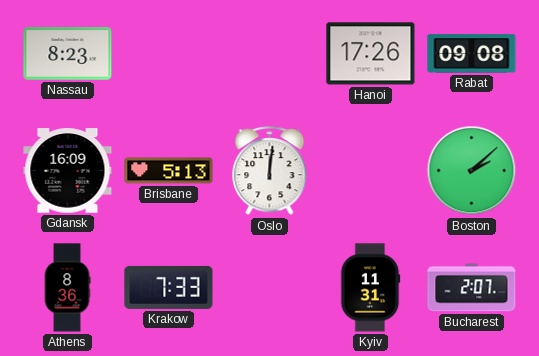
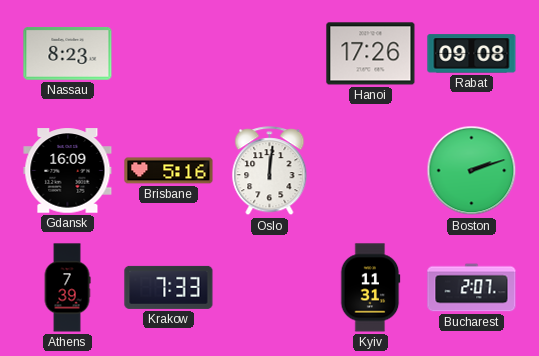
Brisbane: 5:13 -> 5:16
Boston: 2:08 -> 2:12
Athens: 8:36 -> 7:39
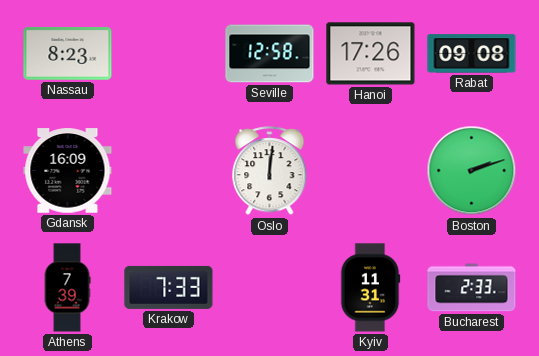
Seville: none -> 12:58
Brisbane: 5:16 -> none
Bucharest: 2:07 -> 2:33
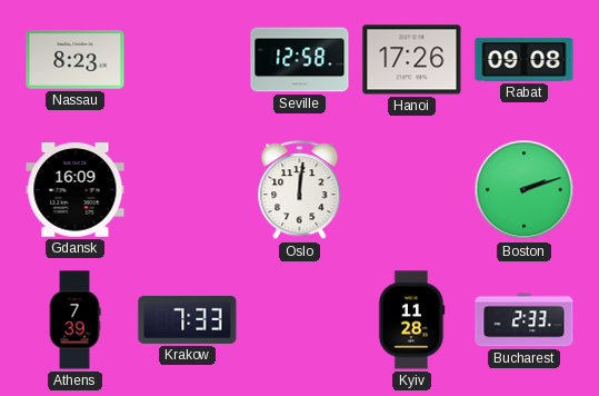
Kyiv: 11:31 -> 11:28
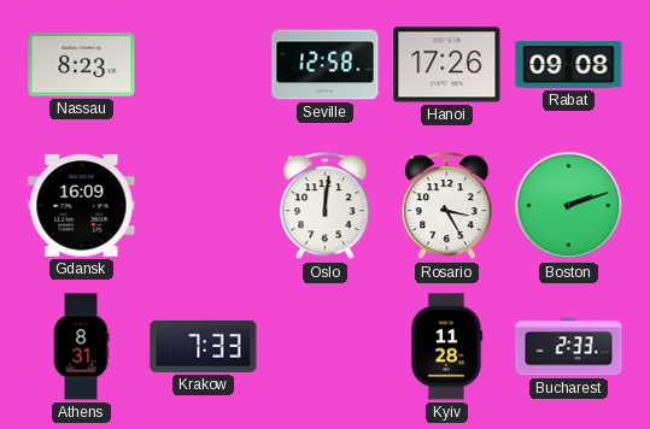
Rosario: none -> 3:25
Athens: 7:39 -> 8:31
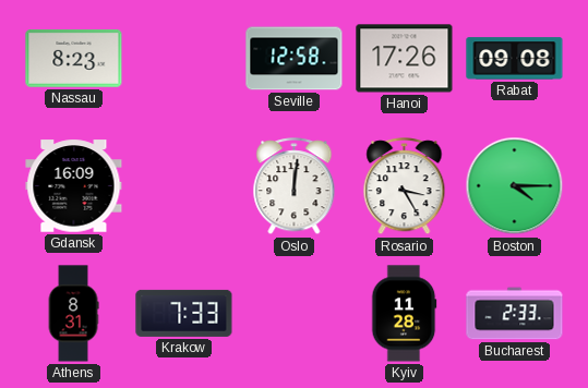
Boston: 2:12 -> 4:15
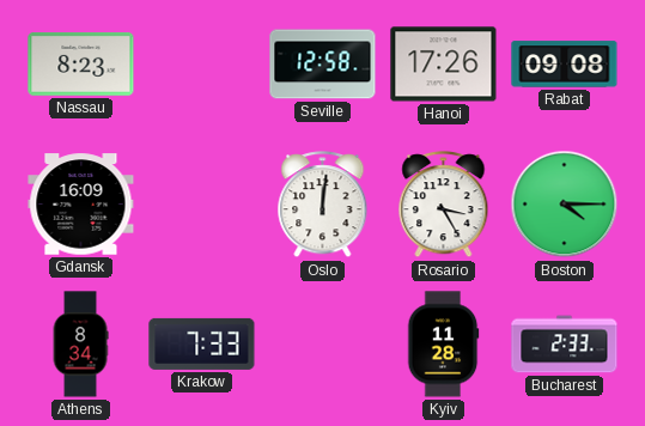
Athens: 8:31 -> 8:34
